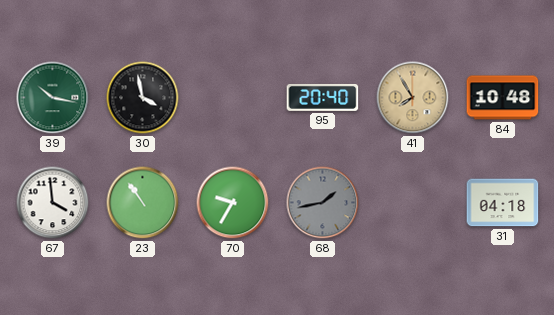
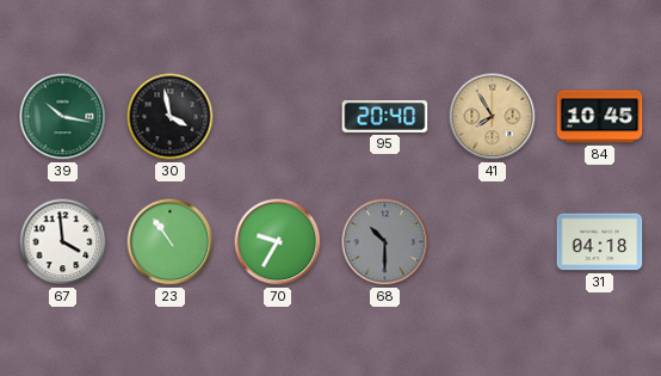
84: 10:48 -> 10:45
68: 1:43 -> 10:30
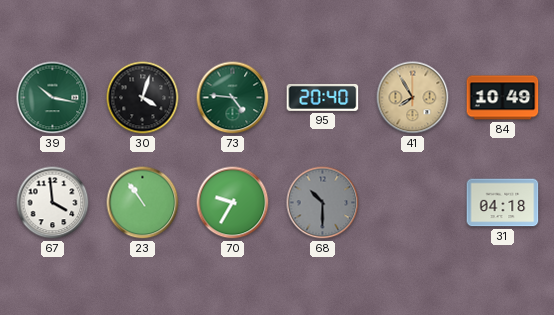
30: 3:58 -> 4:03
73: none -> 4:46
84: 10:45 -> 10:49
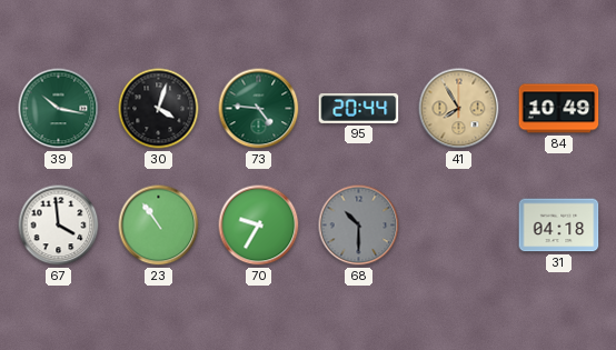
95: 20:40 -> 20:44
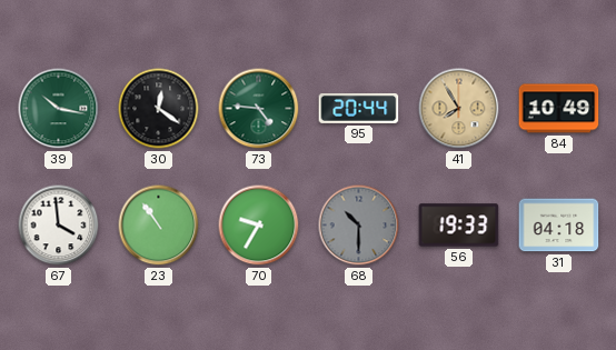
30: 4:03 -> 12:21
56: none -> 19:33
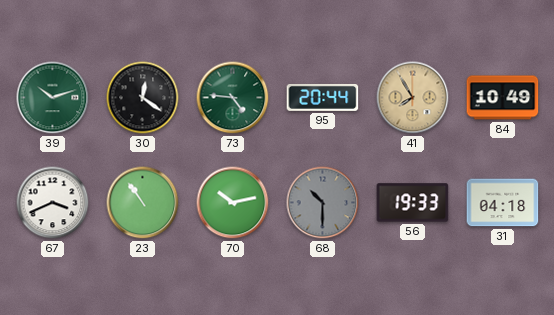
39: 10:17 -> 10:12
67: 3:59 -> 3:41
70: 9:35 -> 10:13
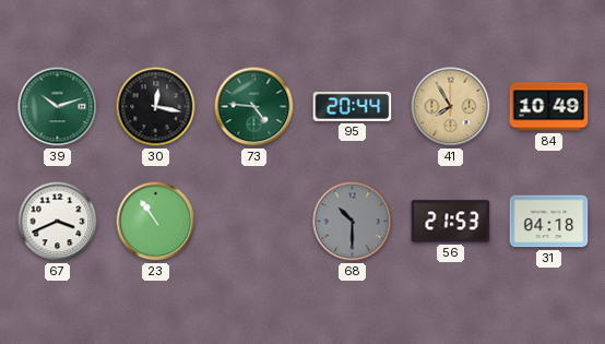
30: 12:21 -> 12:17
70: 10:13 -> none
56: 19:33 -> 21:53
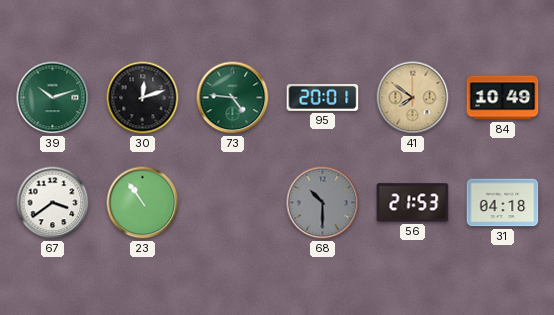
30: 12:17 -> 12:12
95: 20:44 -> 20:01
41: 7:55 -> 7:51
67: 3:41 -> 3:39
